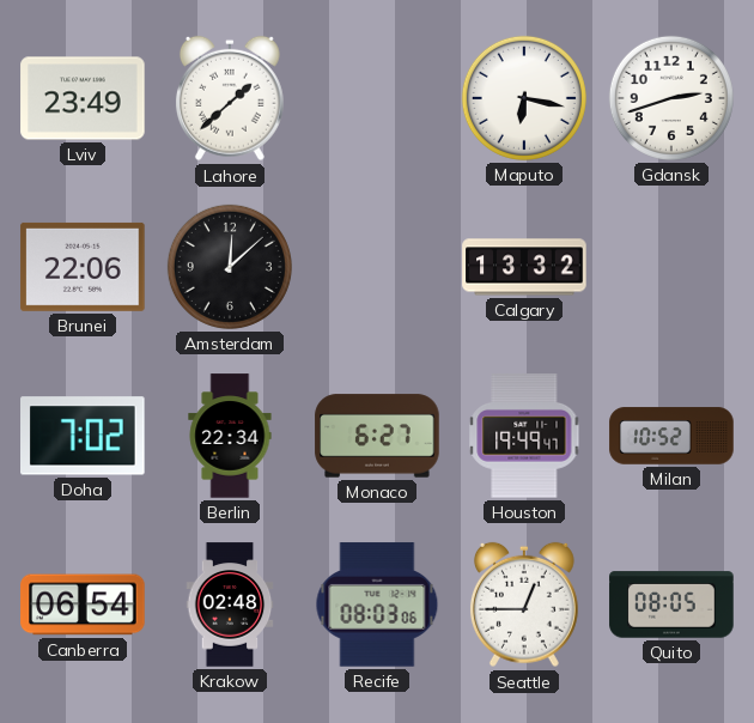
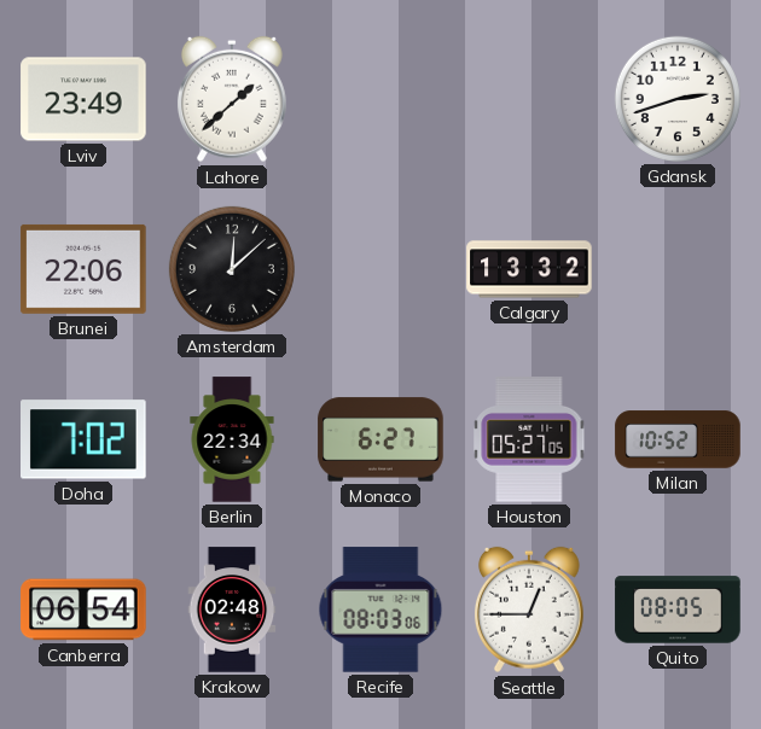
Maputo: 6:17 -> none
Houston: 19:49 -> 05:27
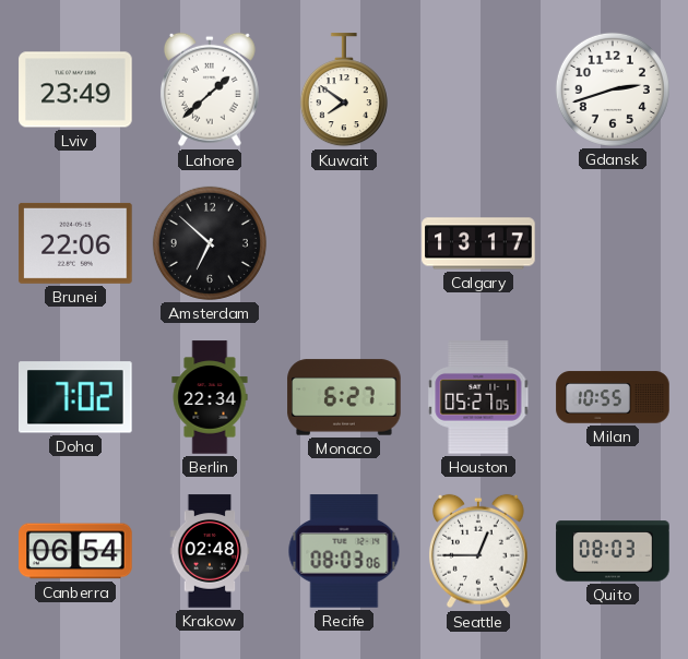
Kuwait: none -> 7:51
Amsterdam: 12:08 -> 6:52
Calgary: 13:32 -> 13:17
Milan: 10:52 -> 10:55
Quito: 08:05 -> 08:03
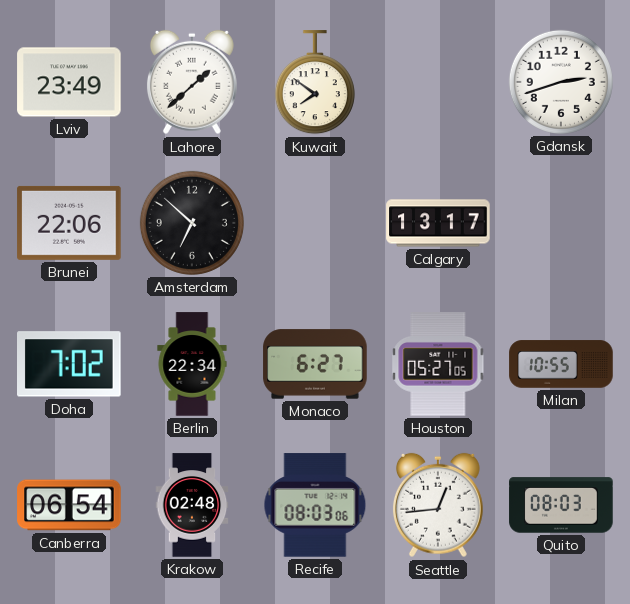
Seattle: 12:45 -> 12:44
